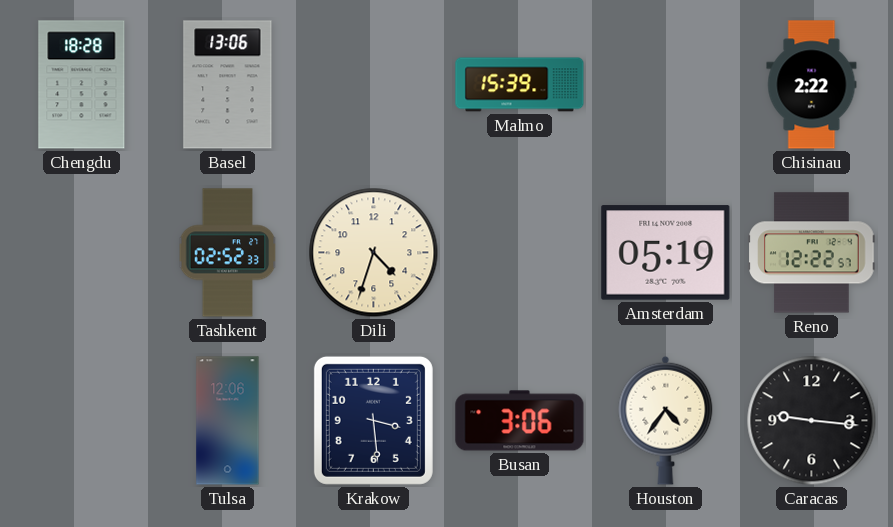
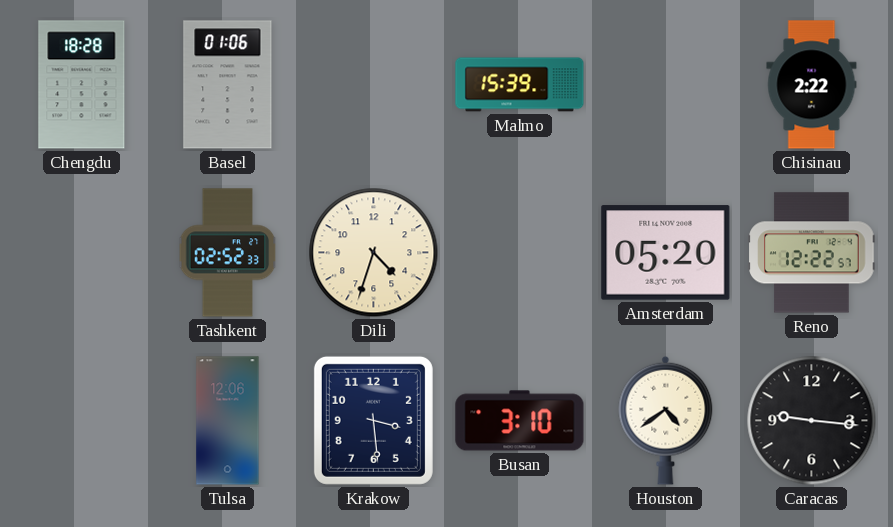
Basel: 13:06 -> 01:06
Amsterdam: 05:19 -> 05:20
Busan: 3:06 -> 3:10
Houston: 4:36 -> 4:39
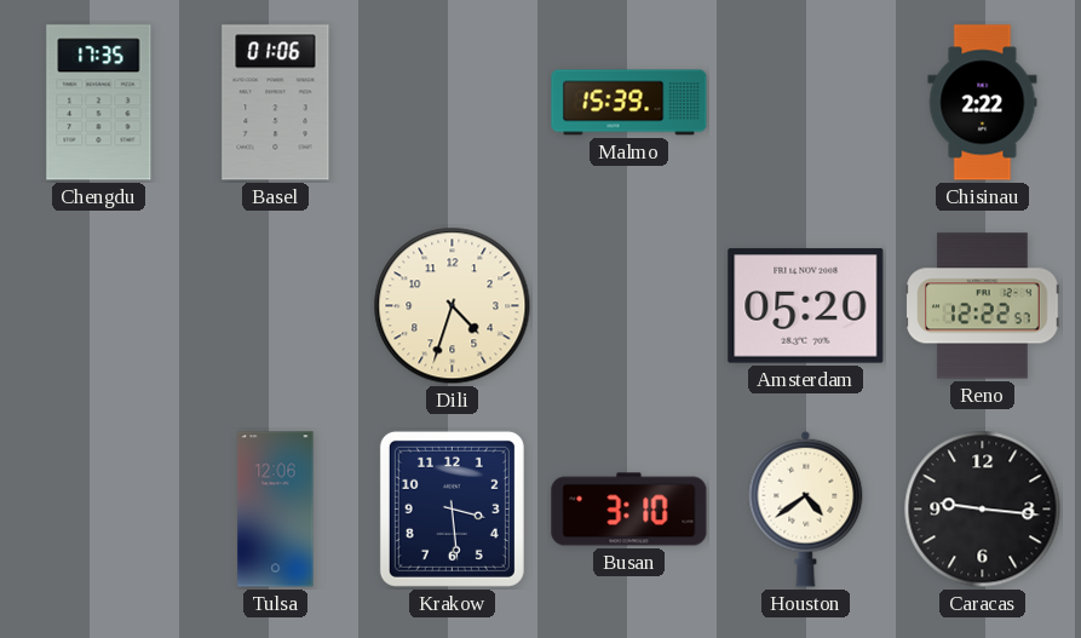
Chengdu: 18:28 -> 17:35
Tashkent: 02:52 -> none
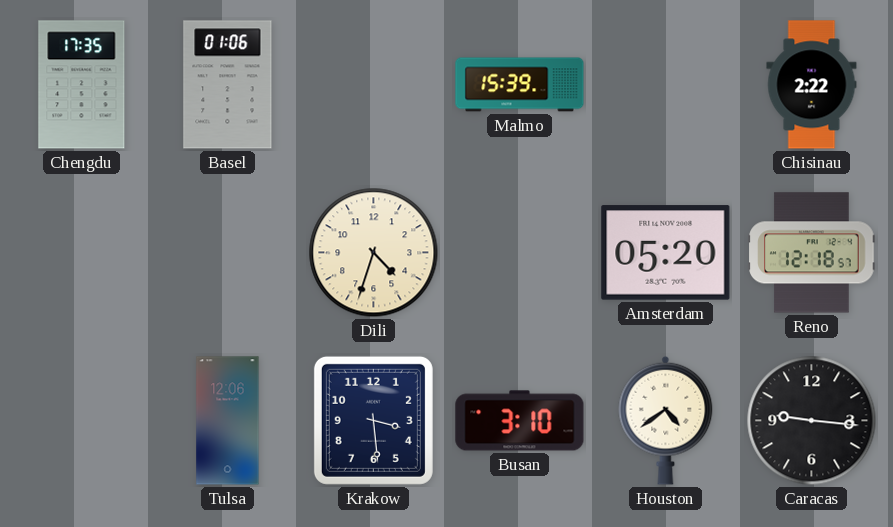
Reno: 12:22 -> 12:18
